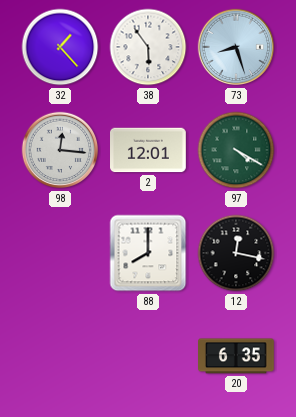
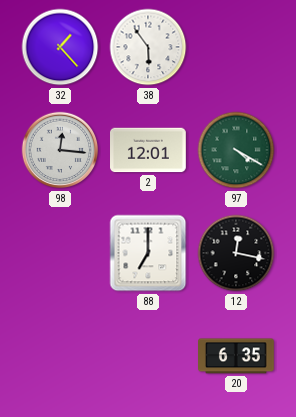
73: 8:27 -> none
88: 8:00 -> 7:00
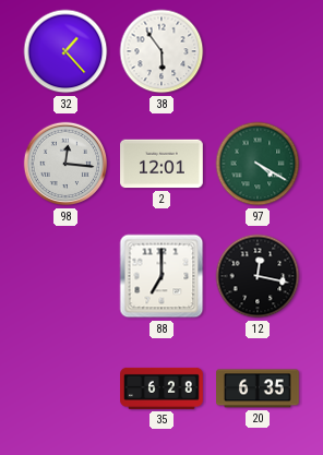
35: none -> 6:28
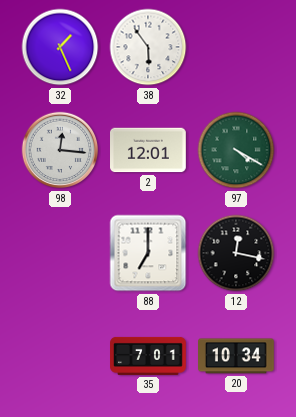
32: 1:23 -> 1:26
35: 6:28 -> 7:01
20: 6:35 -> 10:34
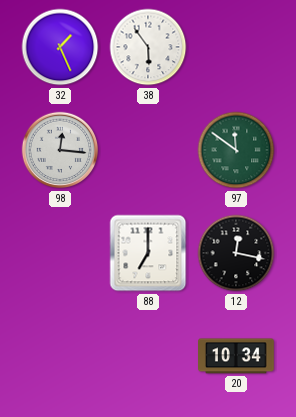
2: 12:01 -> none
97: 4:20 -> 11:51
35: 7:01 -> none
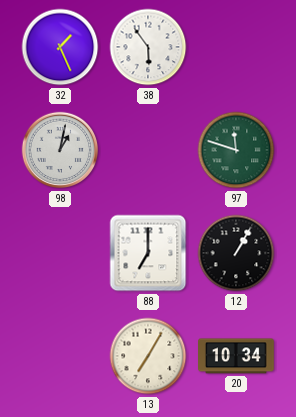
98: 12:16 -> 1:02
97: 11:51 -> 11:48
12: 12:17 -> 1:05
13: none -> 7:05
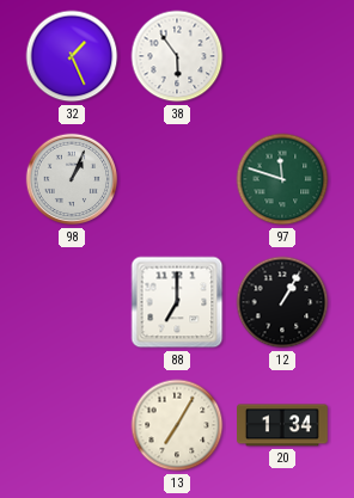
98: 1:02 -> 1:04
20: 10:34 -> 1:34
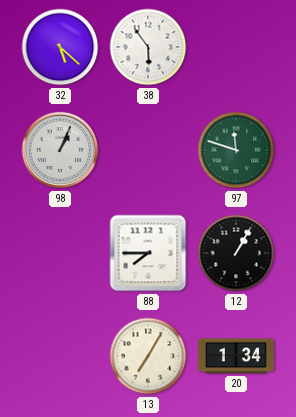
32: 1:26 -> 5:22
88: 7:00 -> 7:45
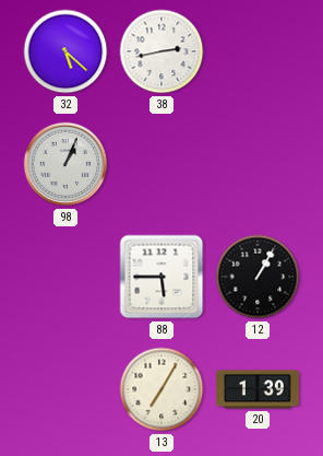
38: 5:54 -> 2:43
97: 11:48 -> none
88: 7:45 -> 5:45
20: 1:34 -> 1:39
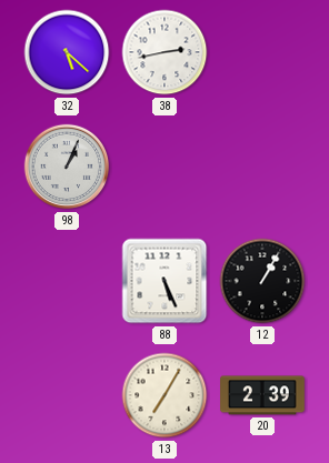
88: 5:45 -> 5:26
20: 1:39 -> 2:39
